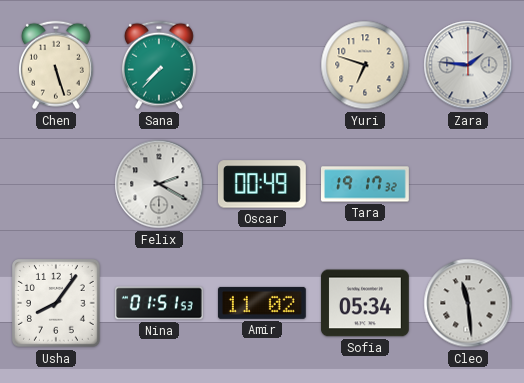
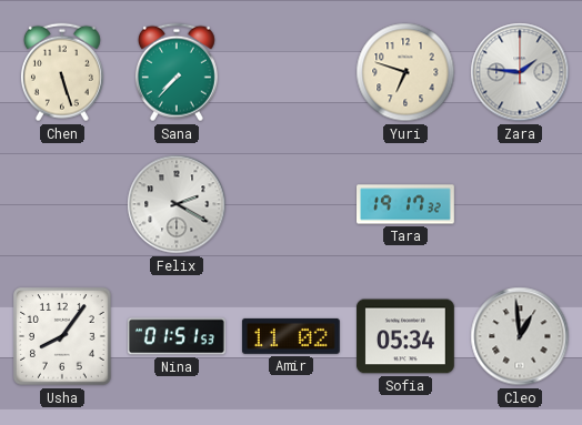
Oscar: 00:49 -> none
Cleo: 11:29 -> 12:59
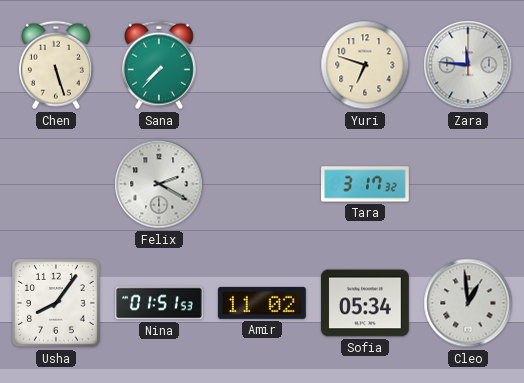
Zara: 1:46 -> 11:46
Tara: 19:17 -> 3:17
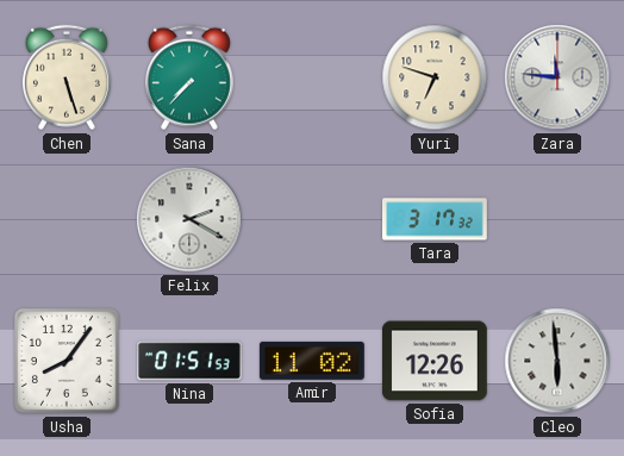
Sofia: 05:34 -> 12:26
Cleo: 12:59 -> 5:59
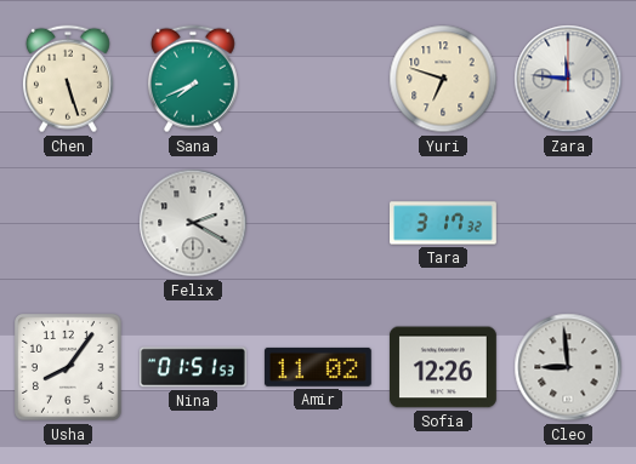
Sana: 7:37 -> 7:41
Cleo: 5:59 -> 8:59
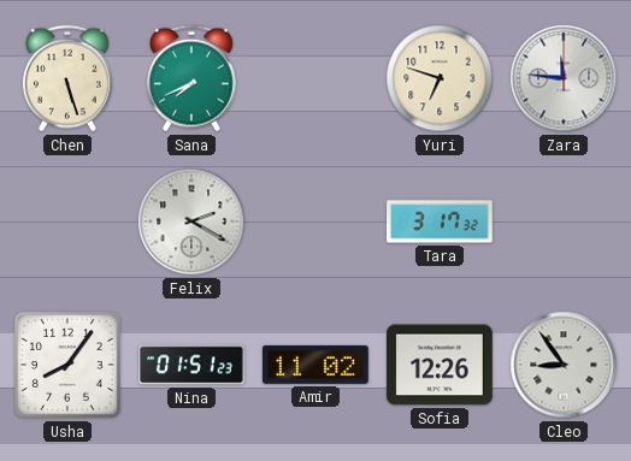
Nina: 01:51:53 -> 01:51:23
Cleo: 8:59 -> 8:54
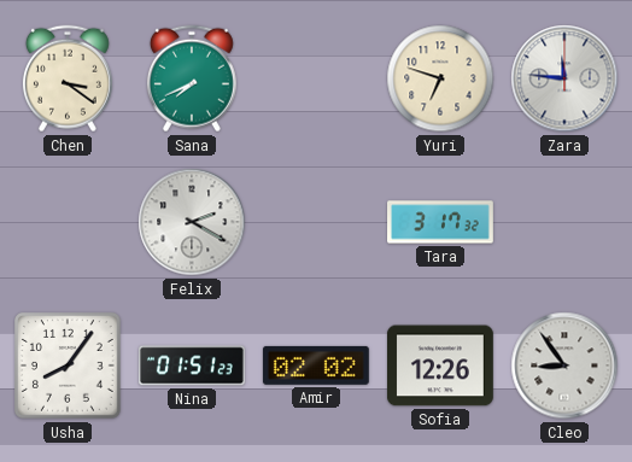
Chen: 5:27 -> 3:21
Amir: 11:02 -> 02:02
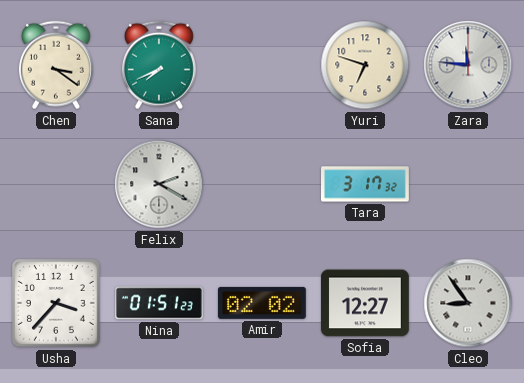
Usha: 8:06 -> 3:37
Sofia: 12:26 -> 12:27
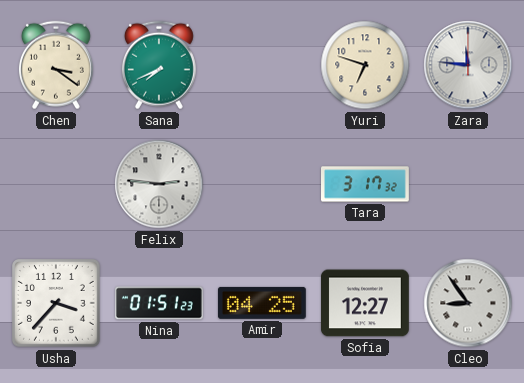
Felix: 2:20 -> 2:46
Amir: 02:02 -> 04:25
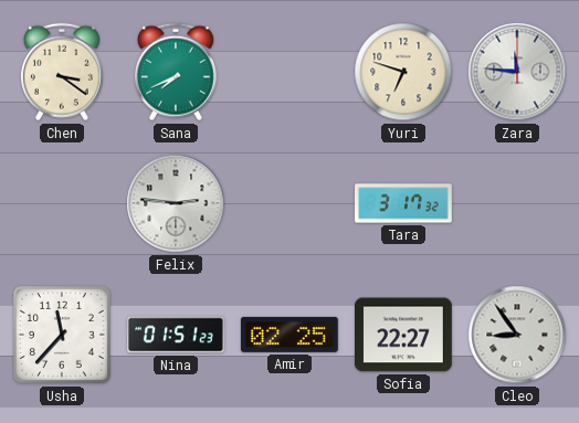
Usha: 3:37 -> 11:37
Amir: 04:25 -> 02:25
Sofia: 12:27 -> 22:27
